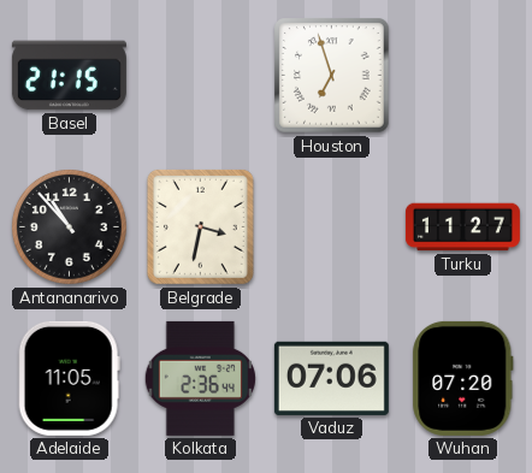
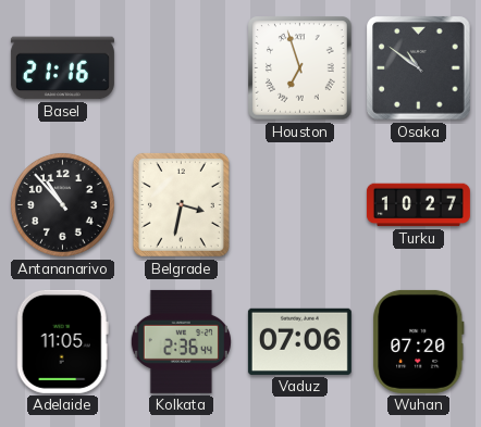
Basel: 21:15 -> 21:16
Osaka: none -> 10:51
Turku: 11:27 -> 10:27
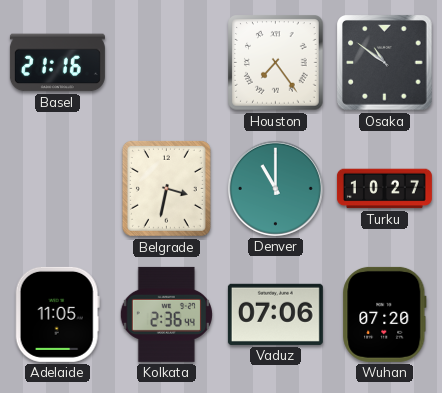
Houston: 6:57 -> 7:24
Antananarivo: 10:53 -> none
Denver: none -> 11:00
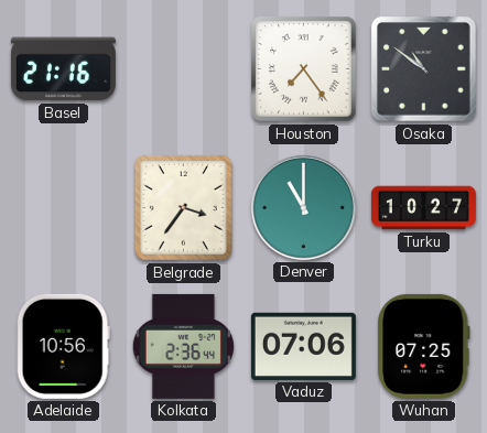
Belgrade: 3:32 -> 3:36
Adelaide: 11:05 -> 10:56
Wuhan: 07:20 -> 07:25
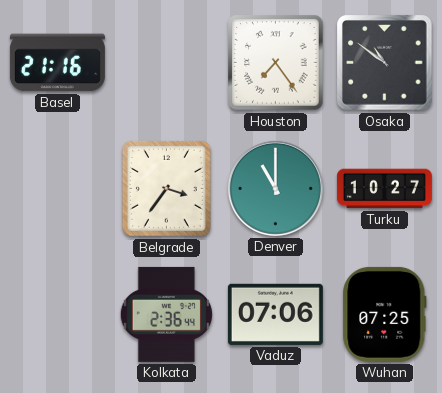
Adelaide: 10:56 -> none
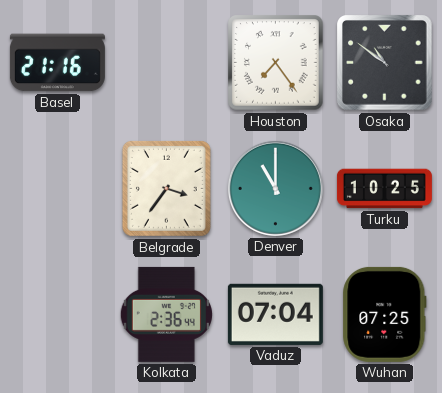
Turku: 10:27 -> 10:25
Vaduz: 07:06 -> 07:04
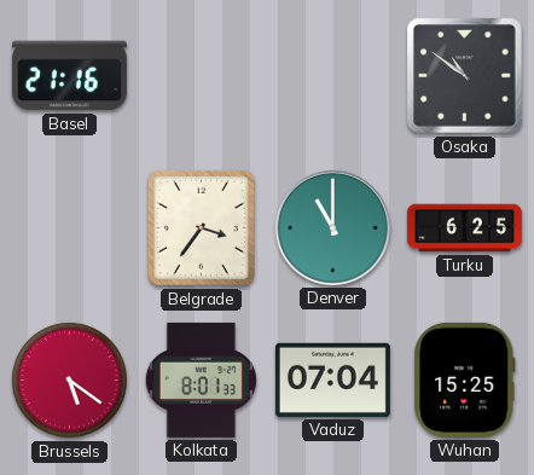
Houston: 7:24 -> none
Turku: 10:25 -> 6:25
Brussels: none -> 5:21
Kolkata: 2:36 -> 8:01
Wuhan: 07:25 -> 15:25
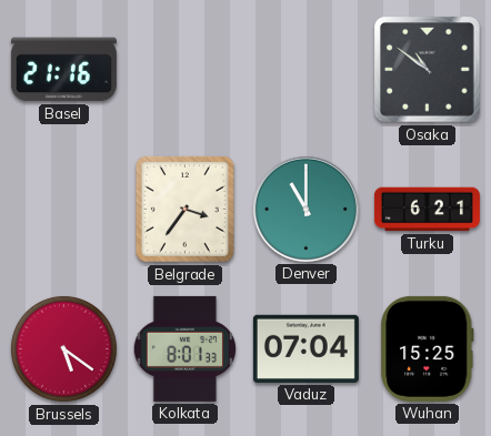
Turku: 6:25 -> 6:21
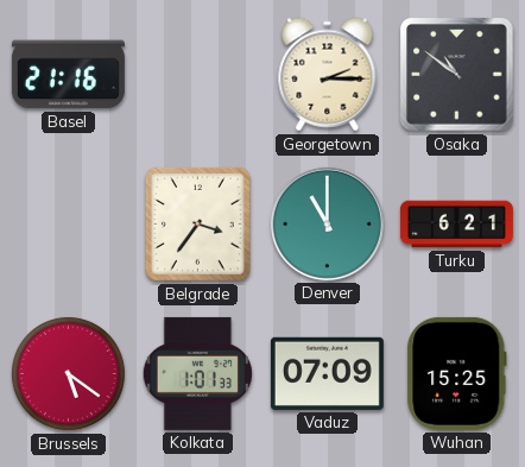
Georgetown: none -> 2:15
Kolkata: 8:01 -> 1:01
Vaduz: 07:04 -> 07:09
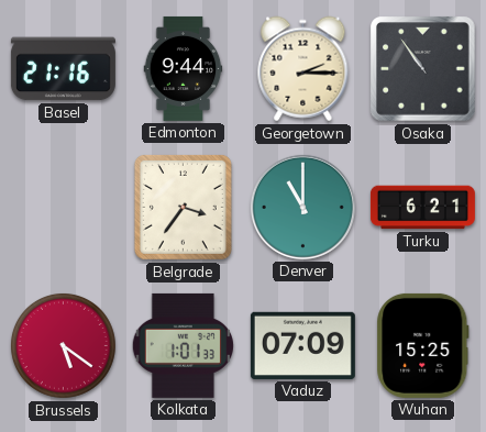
Edmonton: none -> 9:44
Osaka: 10:51 -> 10:54
